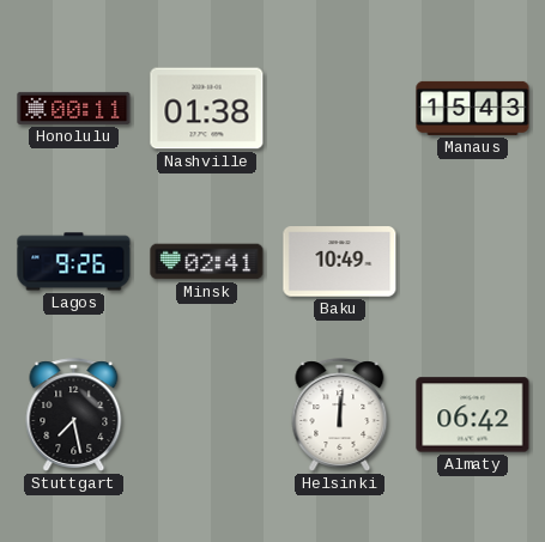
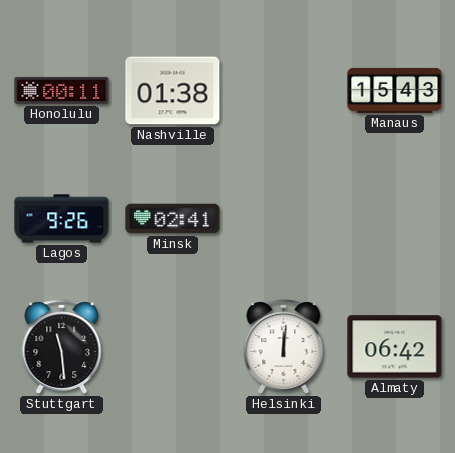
Baku: 10:49 -> none
Stuttgart: 7:28 -> 11:29
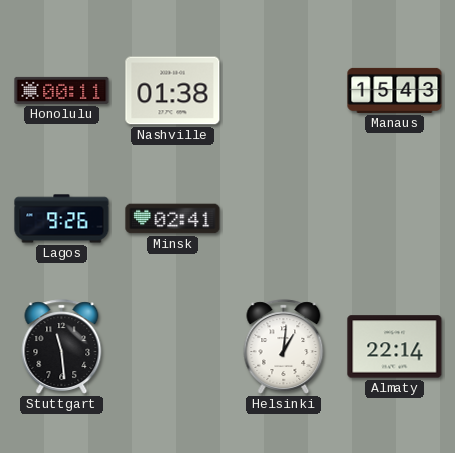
Helsinki: 12:01 -> 1:01
Almaty: 06:42 -> 22:14
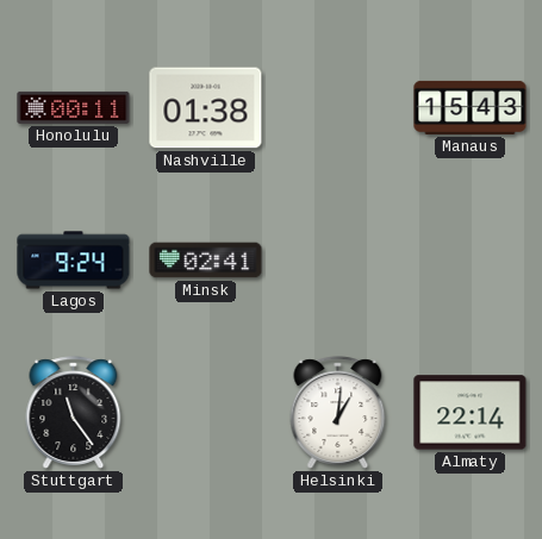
Lagos: 9:26 -> 9:24
Stuttgart: 11:29 -> 11:24
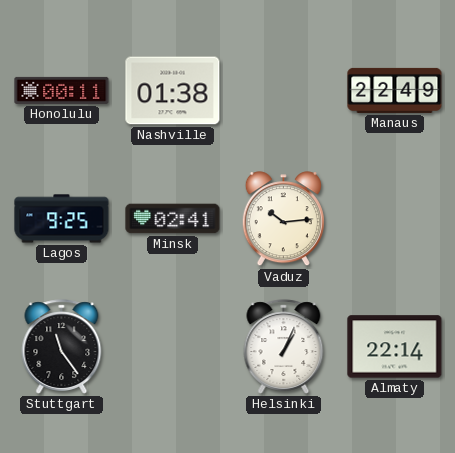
Manaus: 15:43 -> 22:49
Lagos: 9:24 -> 9:25
Vaduz: none -> 10:14
Helsinki: 1:01 -> 1:04
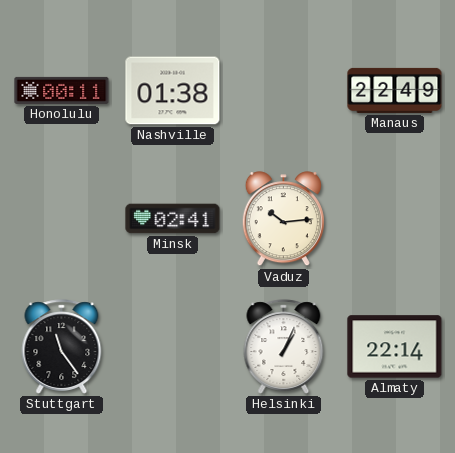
Lagos: 9:25 -> none
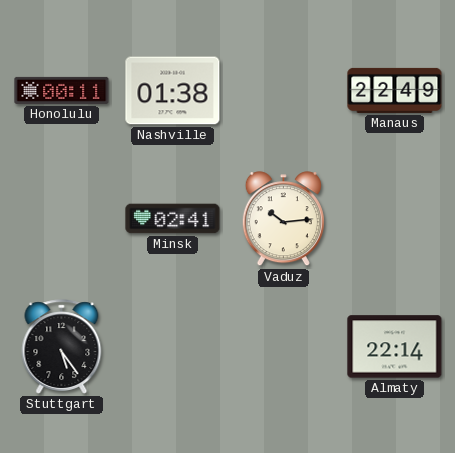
Stuttgart: 11:24 -> 5:24
Helsinki: 1:04 -> none
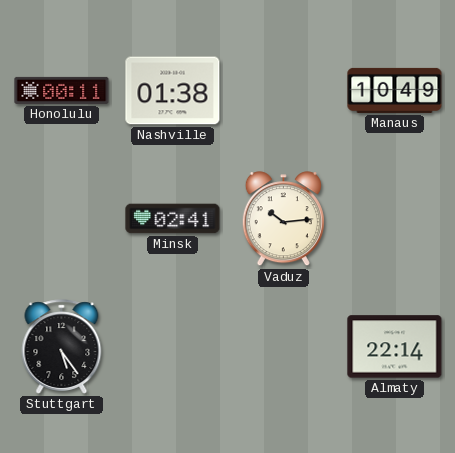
Manaus: 22:49 -> 10:49
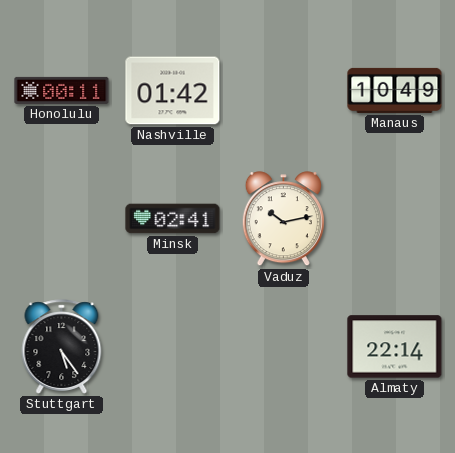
Nashville: 01:38 -> 01:42
Vaduz: 10:14 -> 10:13
